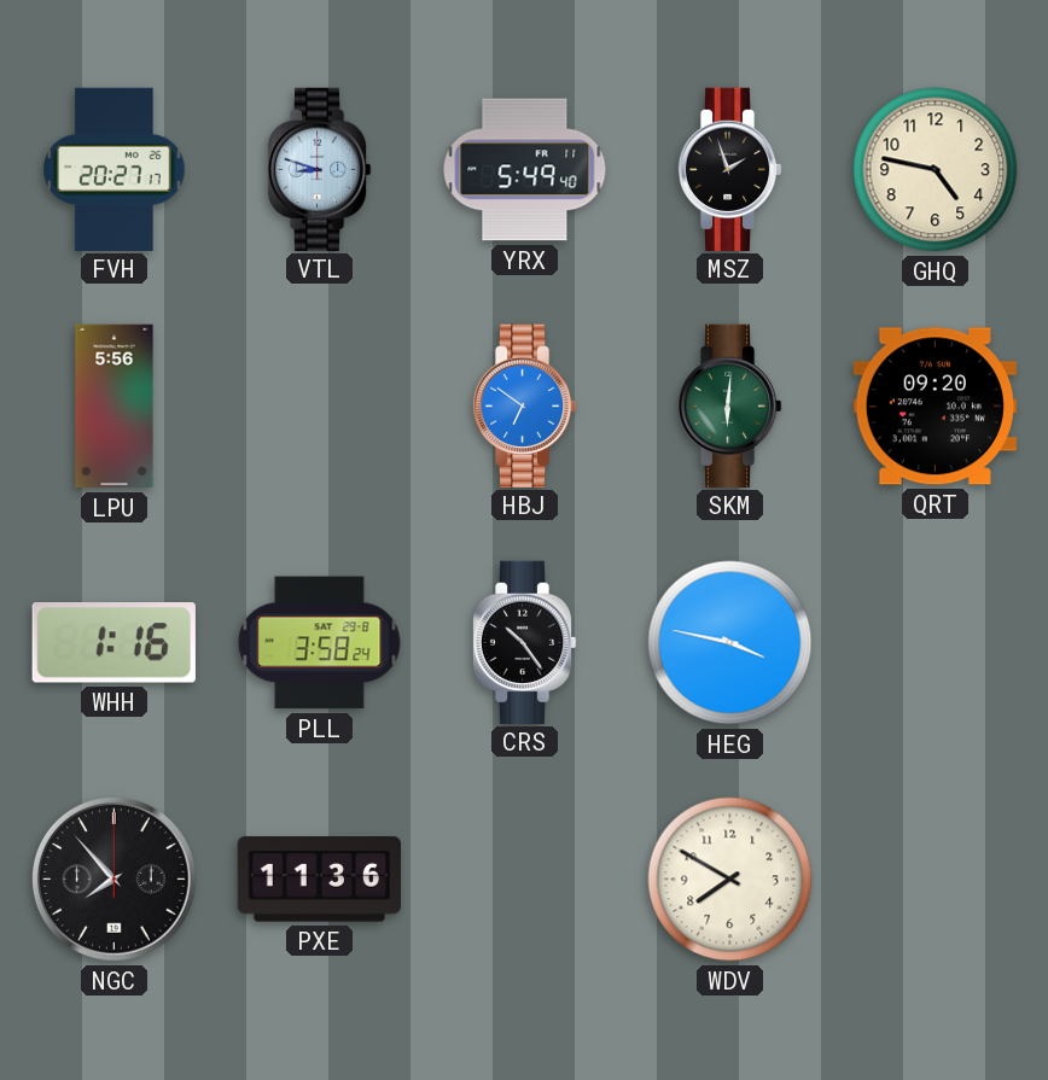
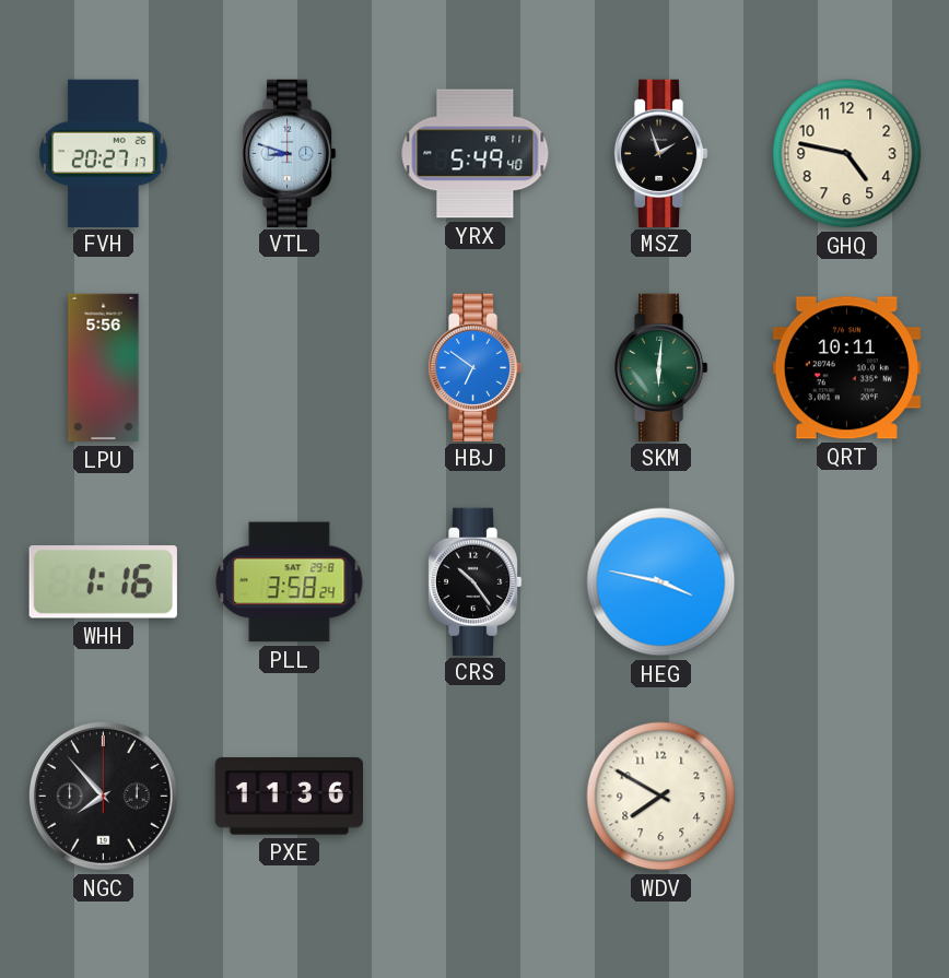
QRT: 09:20 -> 10:11
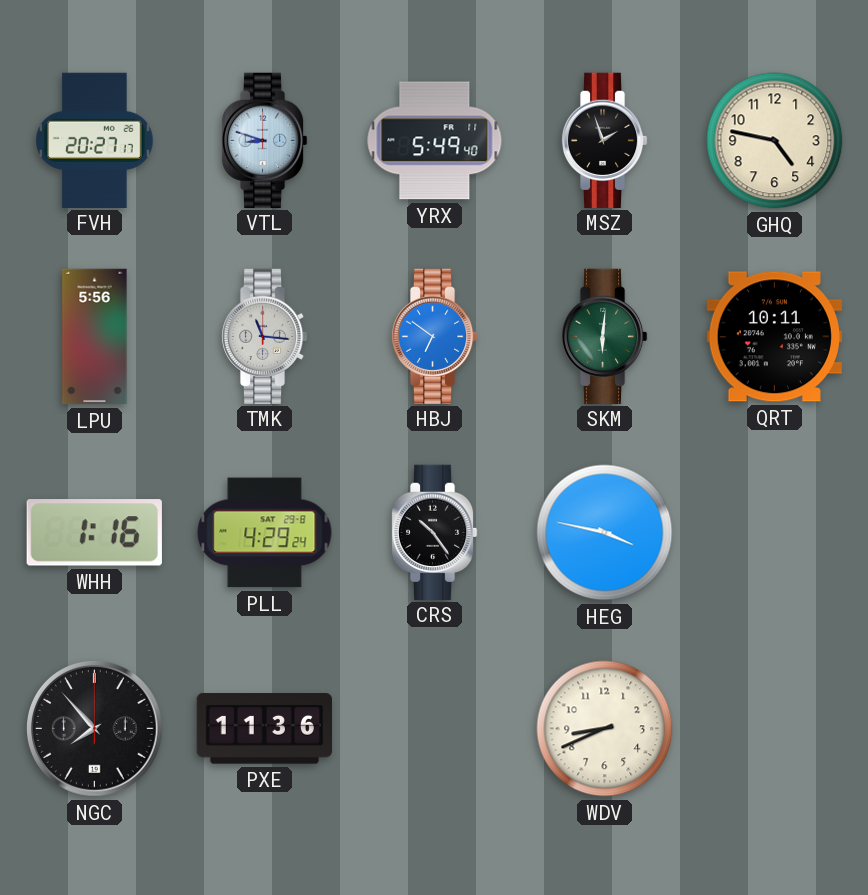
TMK: none -> 11:16
PLL: 3:58 -> 4:29
WDV: 7:50 -> 8:41
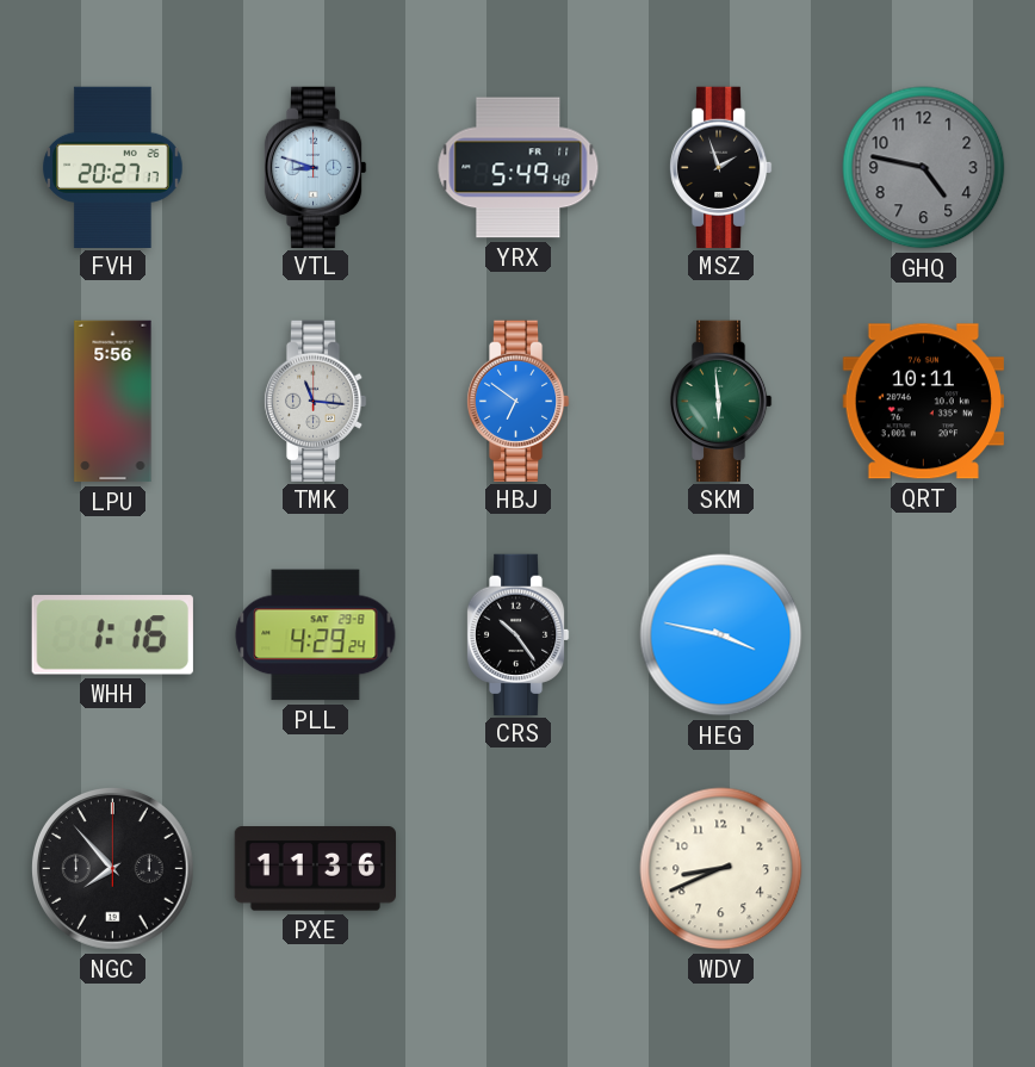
GHQ dial: cream -> grey
SKM: 6:01 -> 5:59
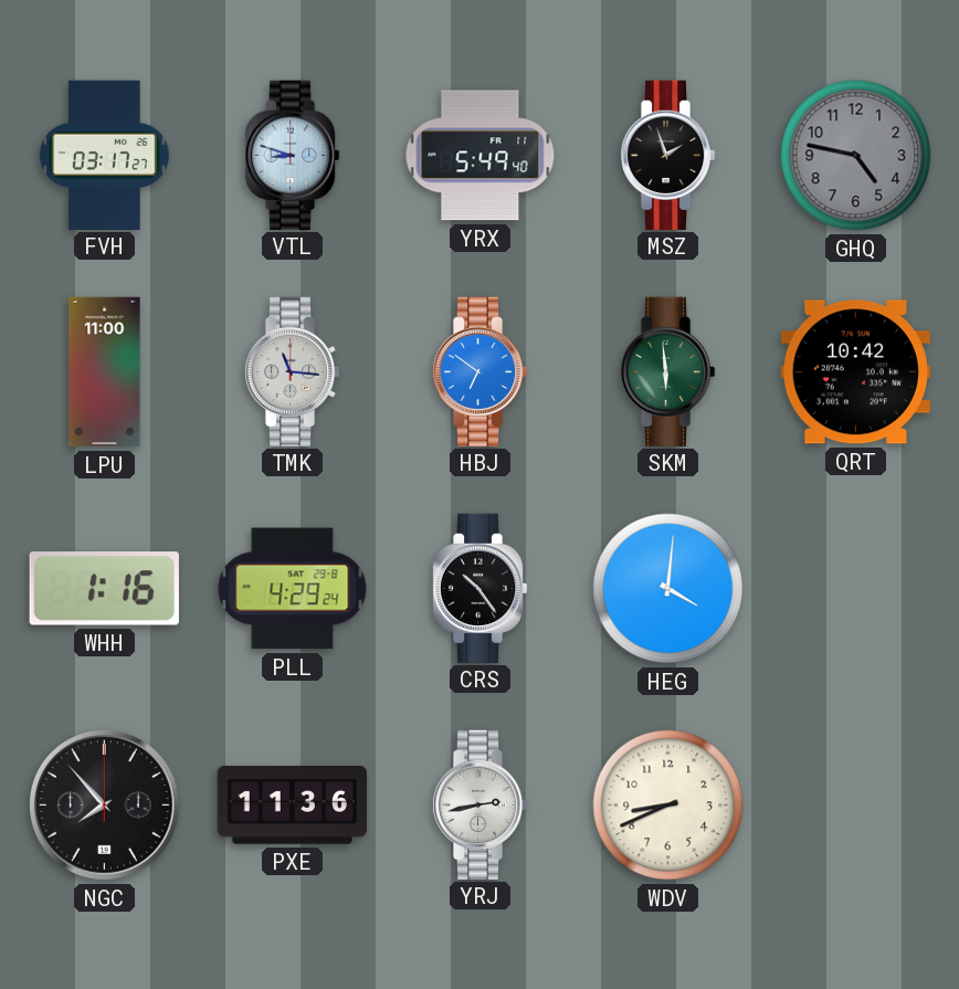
FVH: 20:27 -> 03:17
LPU: 5:56 -> 11:00
QRT: 10:11 -> 10:42
HEG: 3:47 -> 4:01
YRJ: none -> 2:43
